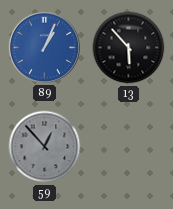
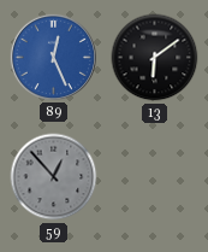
89: 1:04 -> 12:26
13: 5:53 -> 6:09
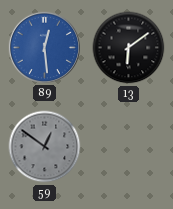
89: 12:26 -> 12:29
59: 12:53 -> 12:51
